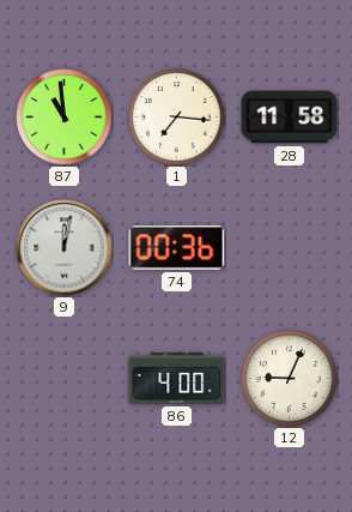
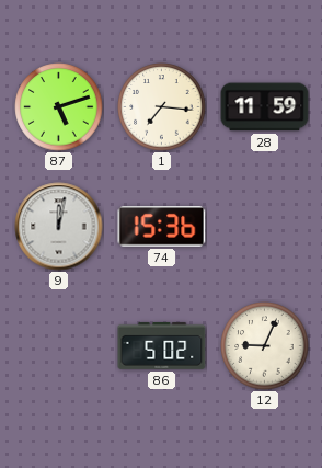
87: 10:59 -> 5:12
28: 11:58 -> 11:59
74: 00:36 -> 15:36
86: 4:00 -> 5:02
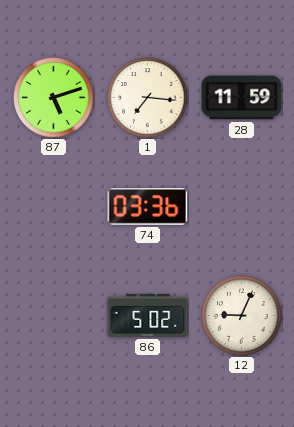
9: 12:02 -> none
74: 15:36 -> 03:36
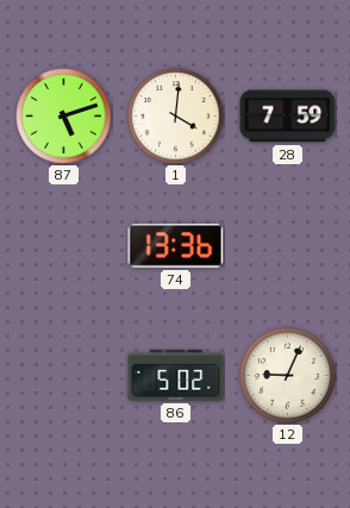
1: 7:16 -> 4:01
28: 11:59 -> 7:59
74: 03:36 -> 13:36
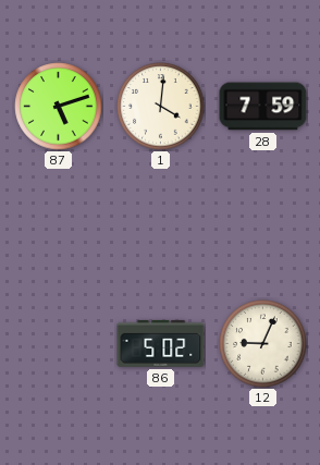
74: 13:36 -> none
